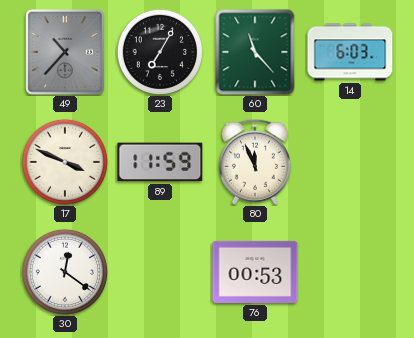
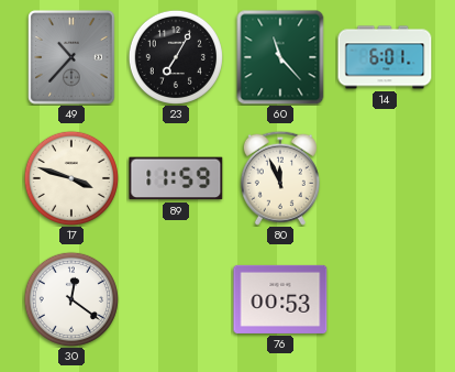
14: 6:03 -> 6:01
17: 3:49 -> 3:48
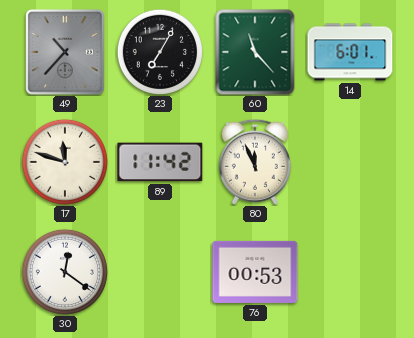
17: 3:48 -> 11:48
89: 11:59 -> 11:42
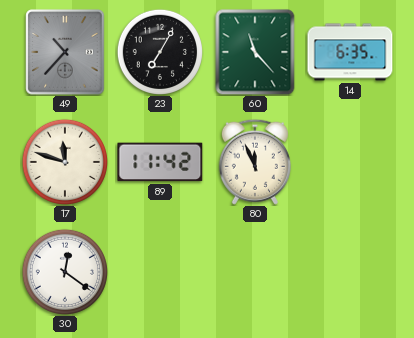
14: 6:01 -> 6:35
76: 00:53 -> none
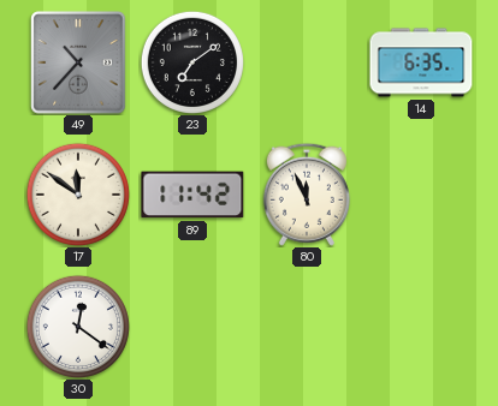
23: 7:05 -> 7:09
60: 11:23 -> none
17: 11:48 -> 11:51
